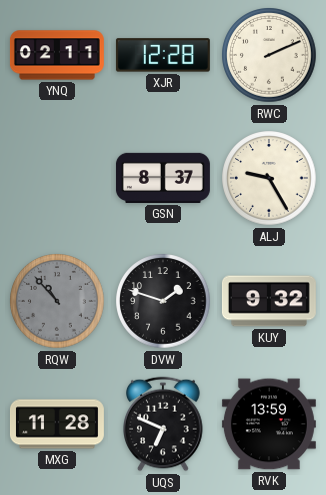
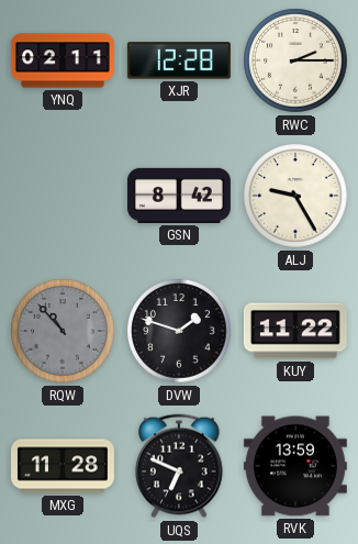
RWC: 2:11 -> 2:15
GSN: 8:37 -> 8:42
KUY: 9:32 -> 11:22
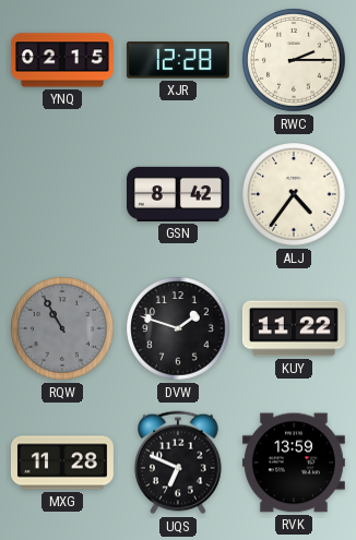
YNQ: 02:11 -> 02:15
ALJ: 9:25 -> 4:36
RQW: 10:53 -> 10:55
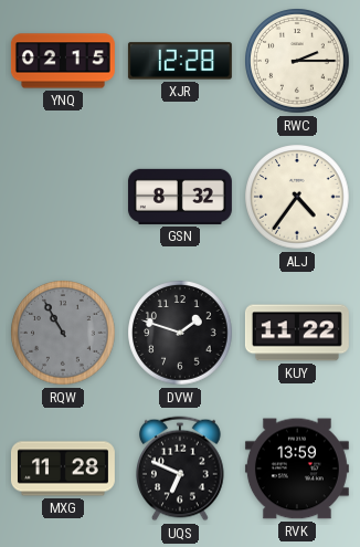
GSN: 8:42 -> 8:32
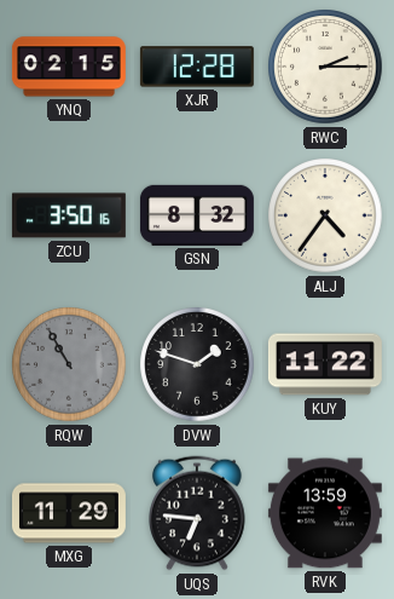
ZCU: none -> 3:50
MXG: 11:28 -> 11:29
UQS: 6:49 -> 6:46
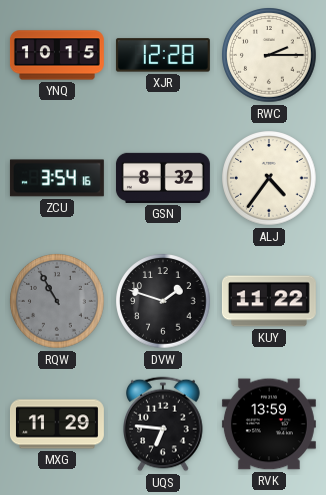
YNQ: 02:15 -> 10:15
ZCU: 3:50 -> 3:54
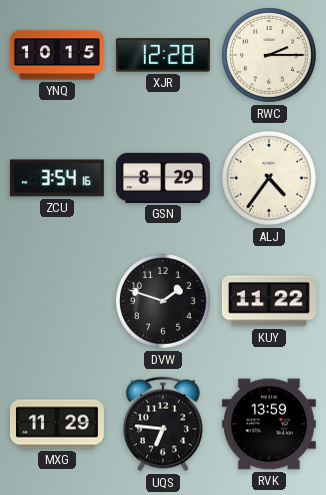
GSN: 8:32 -> 8:29
RQW: 10:55 -> none
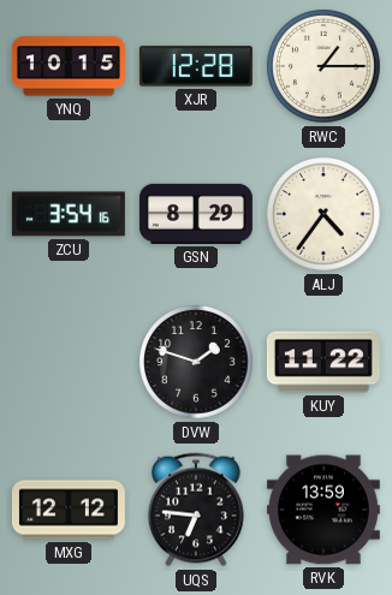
RWC: 2:15 -> 1:15
MXG: 11:29 -> 12:12
